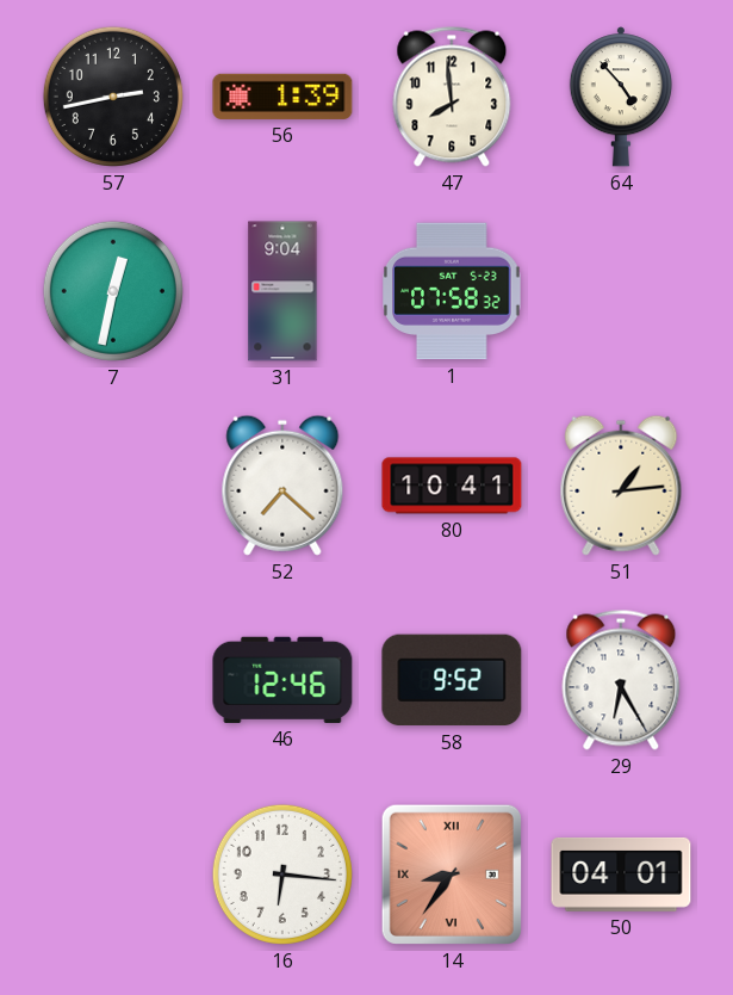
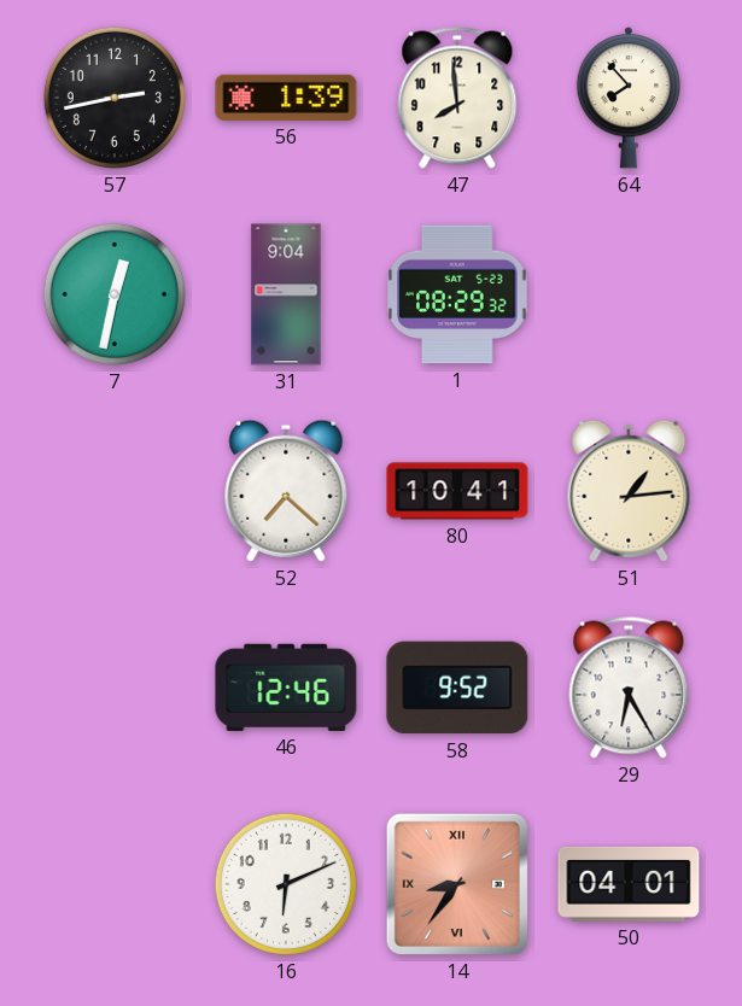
64: 4:53 -> 7:53
1: 07:58 -> 08:29
16: 6:16 -> 6:11
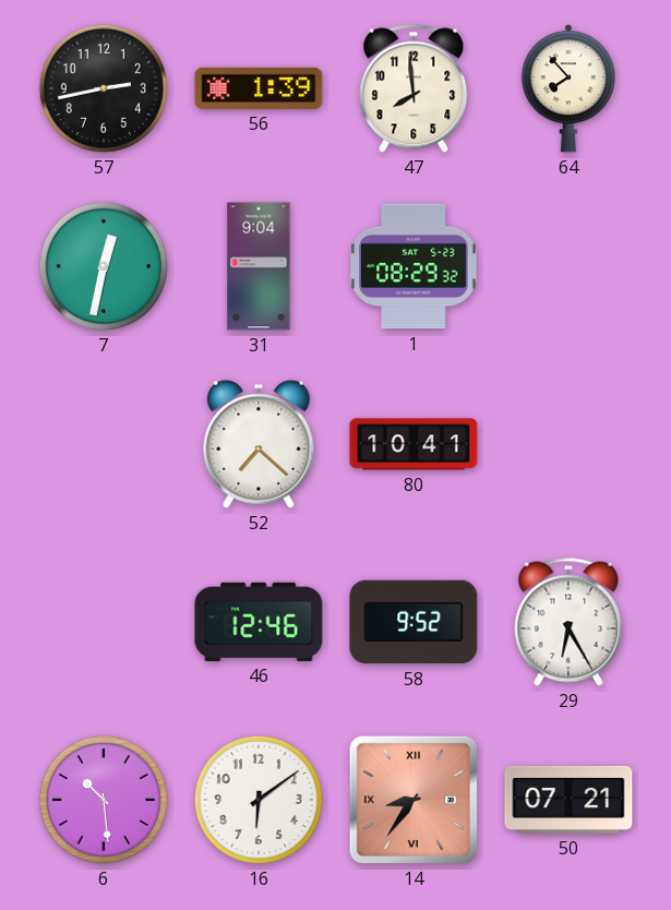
51: 1:14 -> none
6: none -> 10:29
16: 6:11 -> 6:09
50: 04:01 -> 07:21
